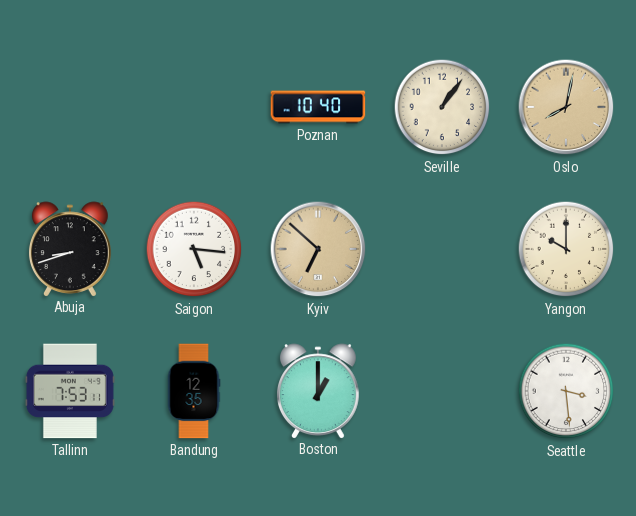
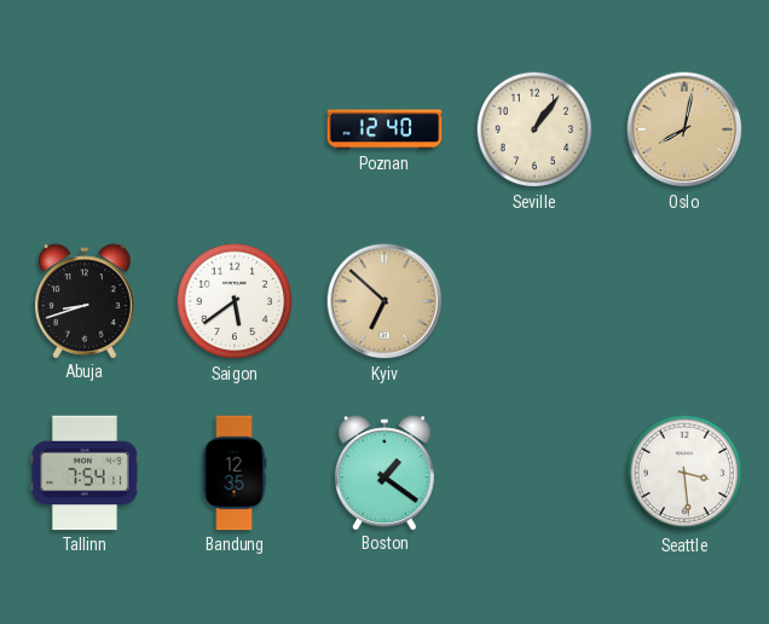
Poznan: 10:40 -> 12:40
Saigon: 5:16 -> 5:39
Yangon: 10:00 -> none
Tallinn: 7:53 -> 7:54
Boston: 1:00 -> 1:21
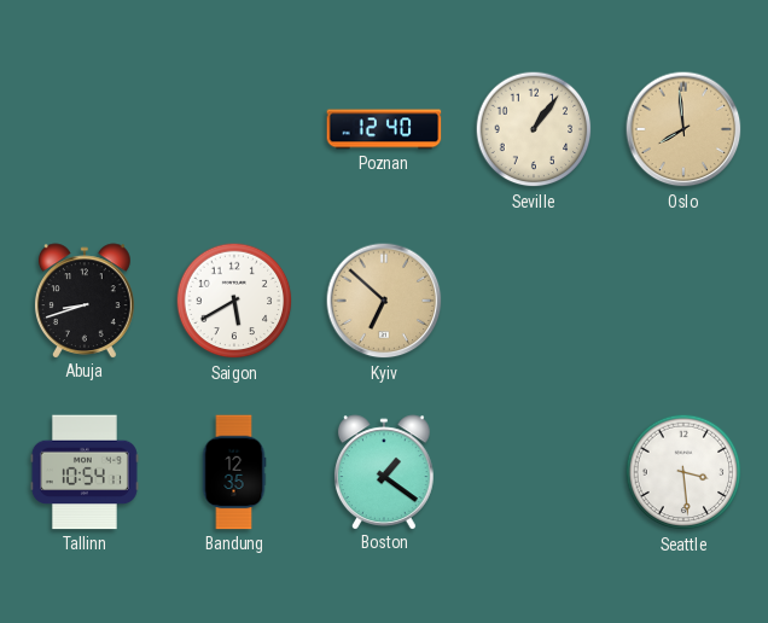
Oslo: 8:02 -> 7:59
Saigon: 5:39 -> 5:40
Tallinn: 7:54 -> 10:54
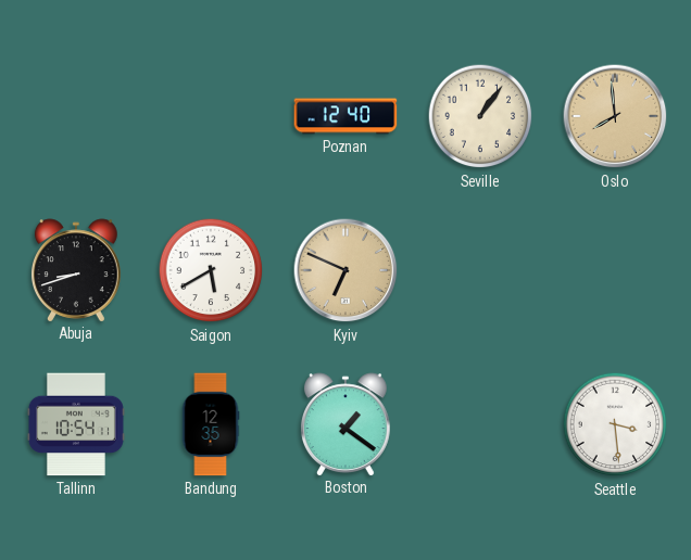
Kyiv: 6:52 -> 6:49
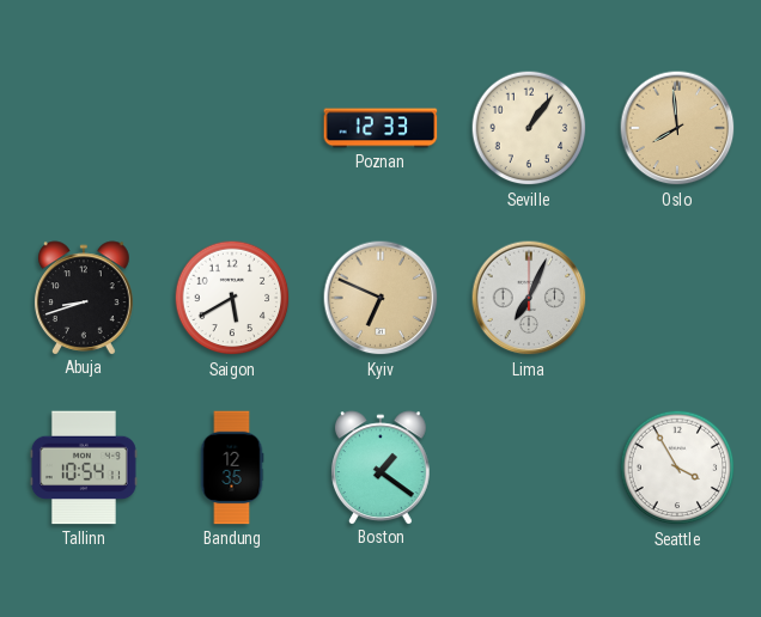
Poznan: 12:40 -> 12:33
Lima: none -> 7:04
Seattle: 3:29 -> 3:55
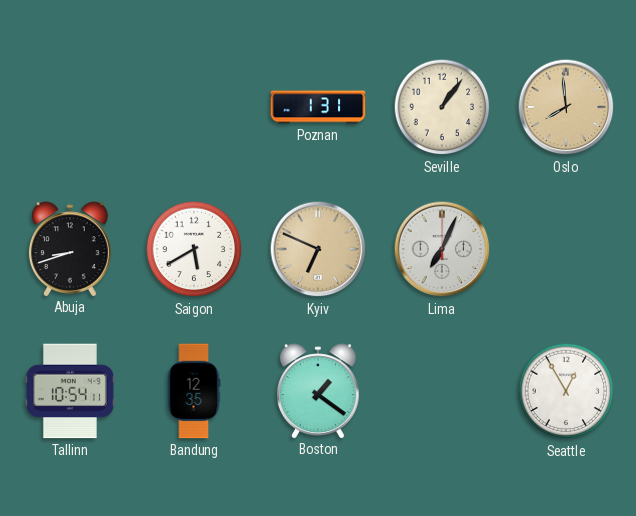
Poznan: 12:33 -> 1:31
Seattle: 3:55 -> 12:55
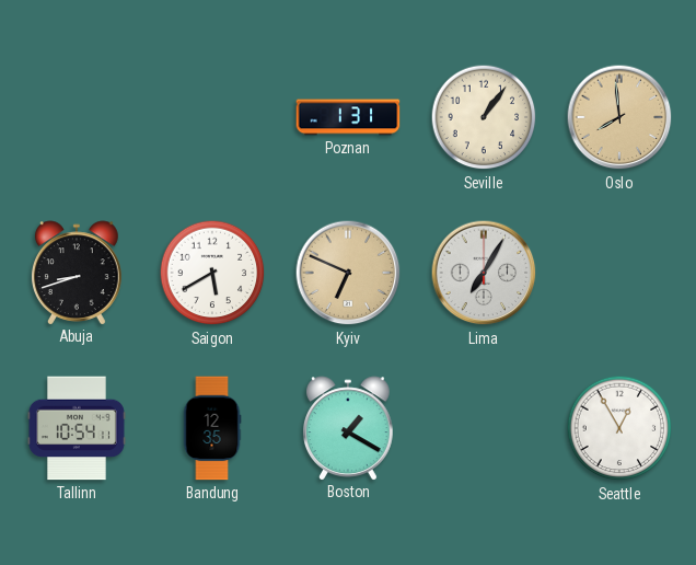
Lima: 7:04 -> 7:05
Boston: 1:21 -> 1:20
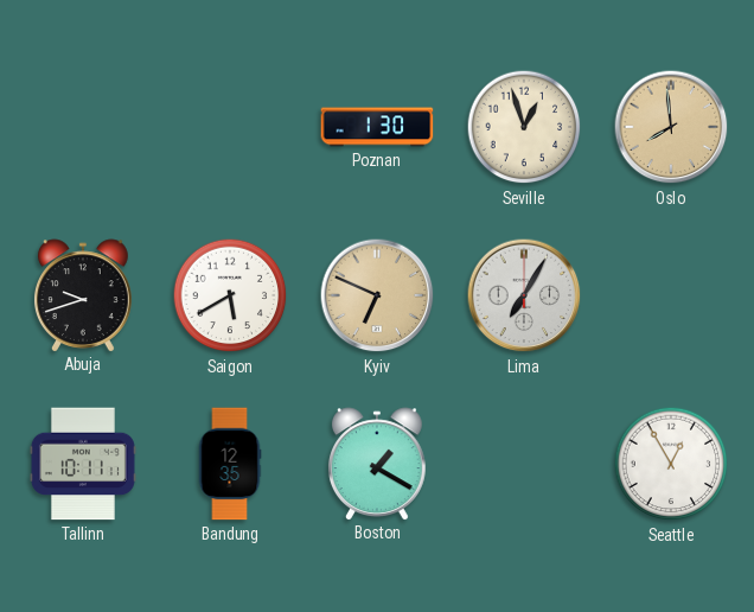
Poznan: 1:31 -> 1:30
Seville: 1:06 -> 12:57
Abuja: 8:42 -> 9:42
Tallinn: 10:54 -> 10:11
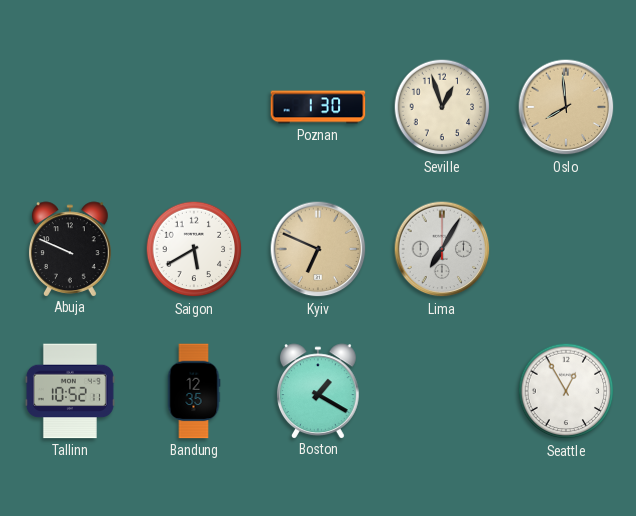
Abuja: 9:42 -> 9:49
Tallinn: 10:11 -> 10:52
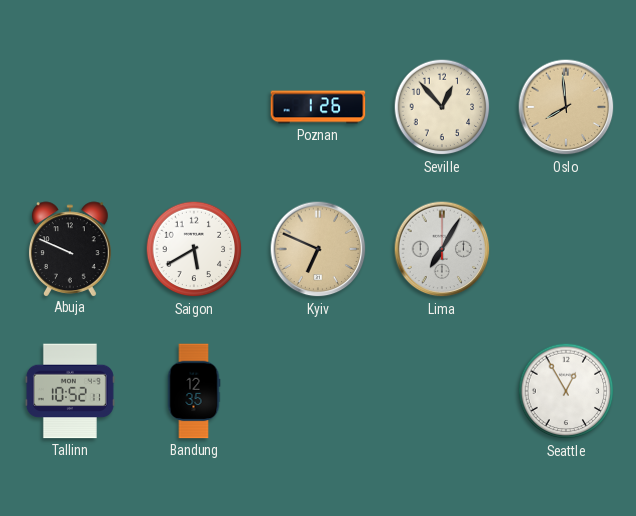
Poznan: 1:30 -> 1:26
Seville: 12:57 -> 12:53
Boston: 1:20 -> none
